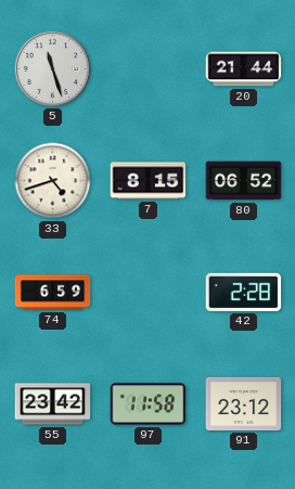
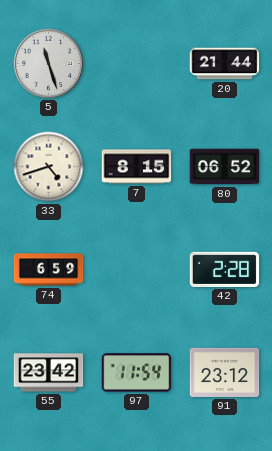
97: 11:58 -> 11:54
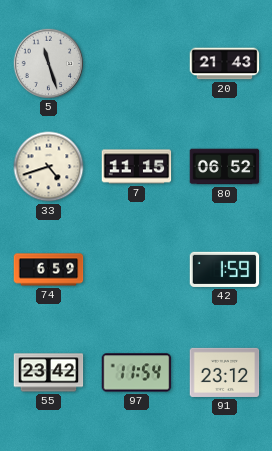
20: 21:44 -> 21:43
7: 8:15 -> 11:15
42: 2:28 -> 1:59
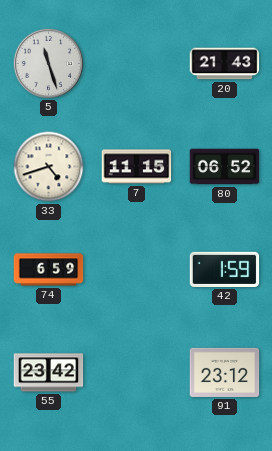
97: 11:54 -> none
